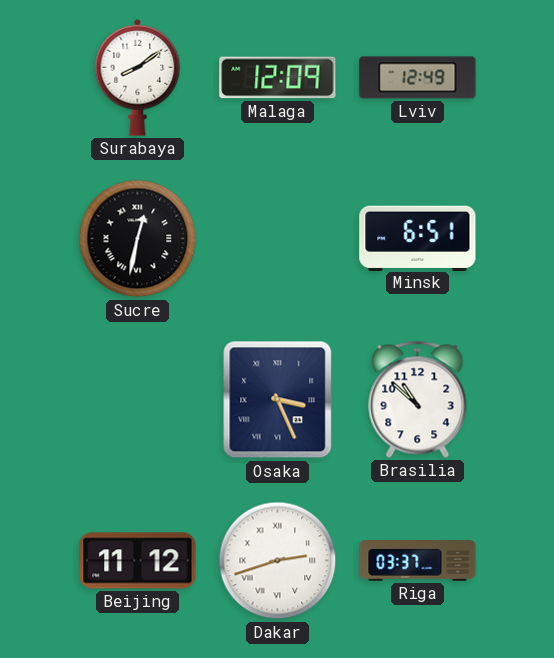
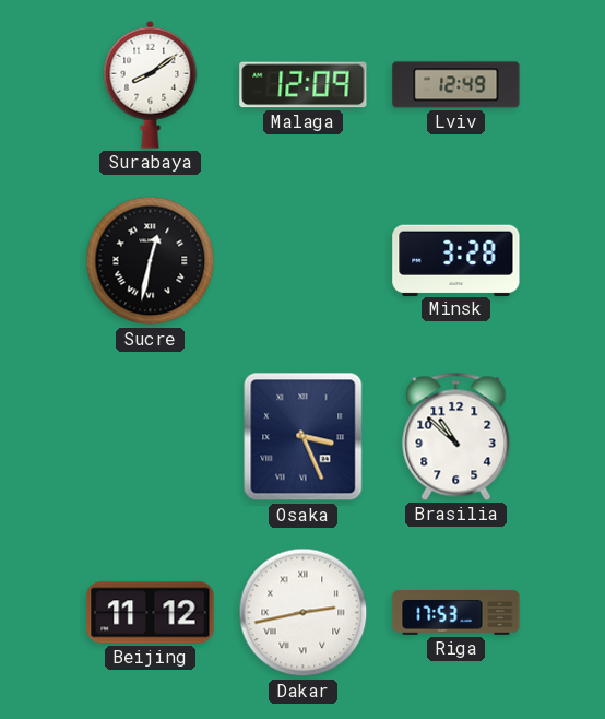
Minsk: 6:51 -> 3:28
Dakar: 2:42 -> 2:43
Riga: 03:37 -> 17:53
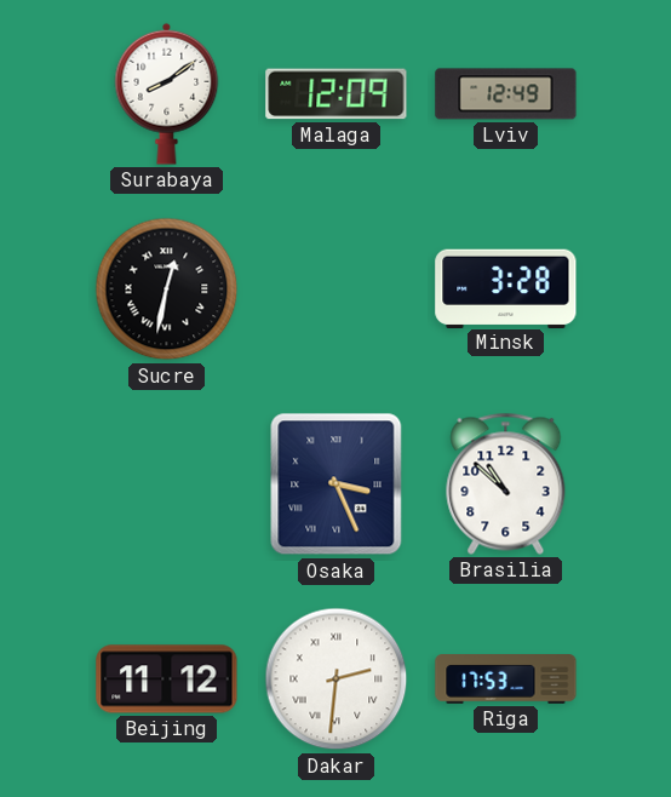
Dakar: 2:43 -> 2:31
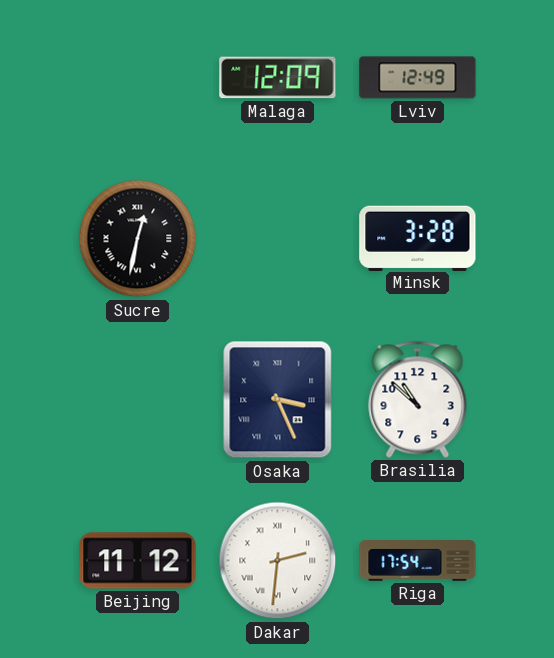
Surabaya: 8:09 -> none
Riga: 17:53 -> 17:54
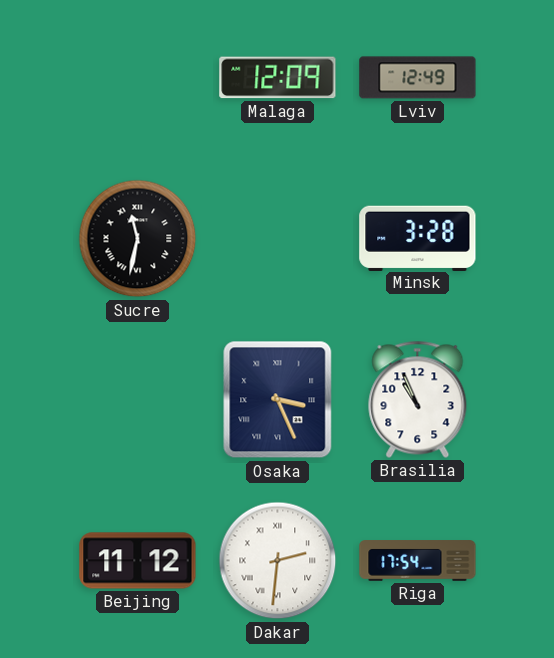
Sucre: 12:32 -> 11:32
Brasilia: 10:52 -> 10:56
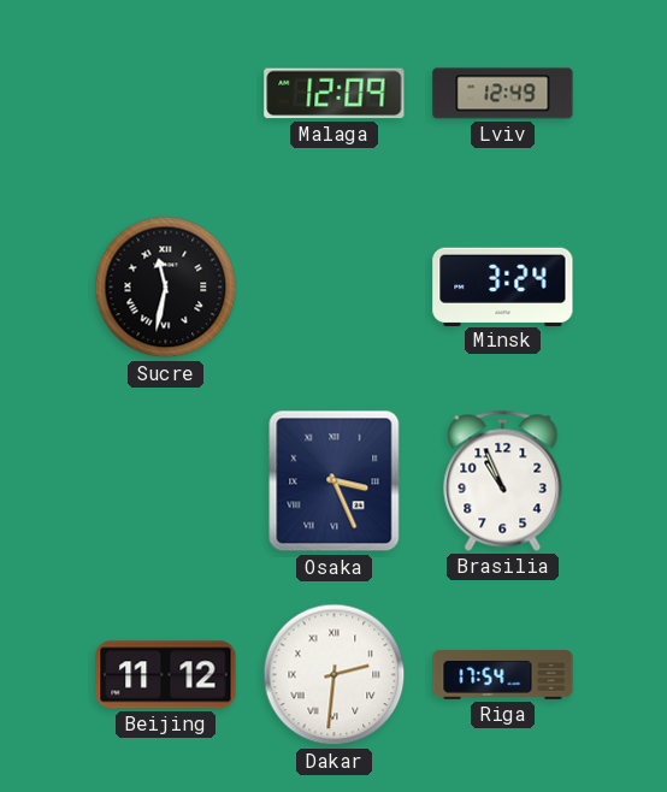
Minsk: 3:28 -> 3:24
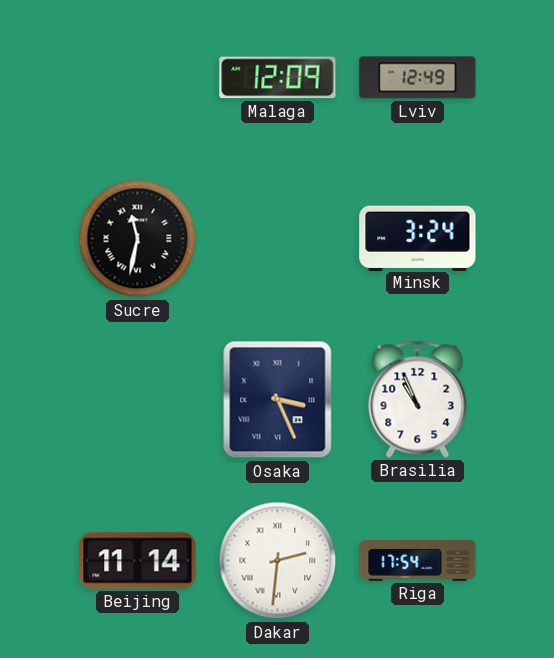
Beijing: 11:12 -> 11:14
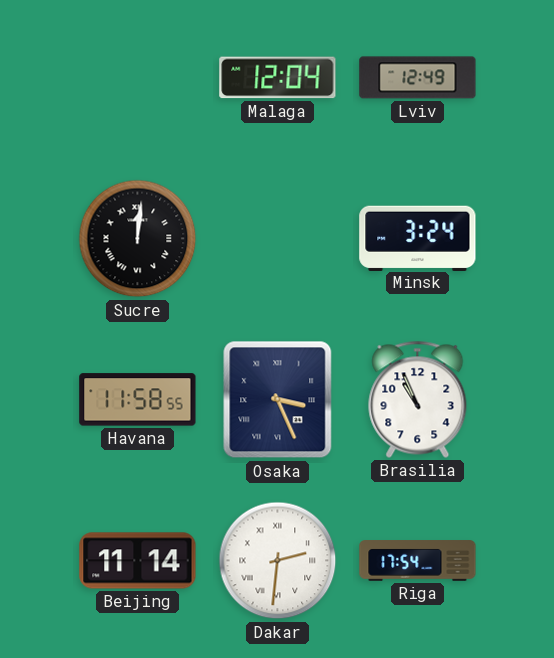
Malaga: 12:09 -> 12:04
Sucre: 11:32 -> 12:01
Havana: none -> 11:58
